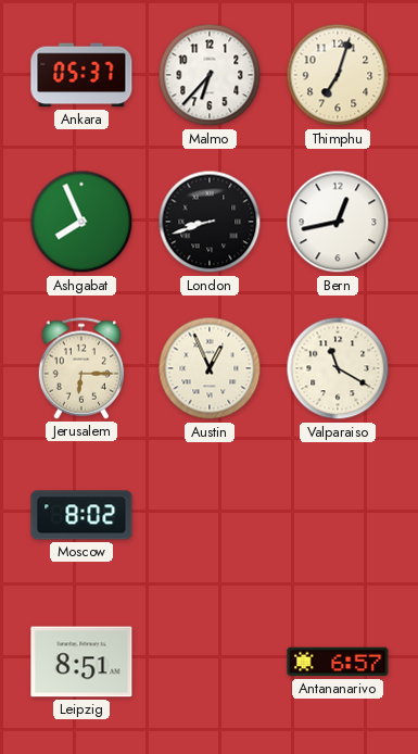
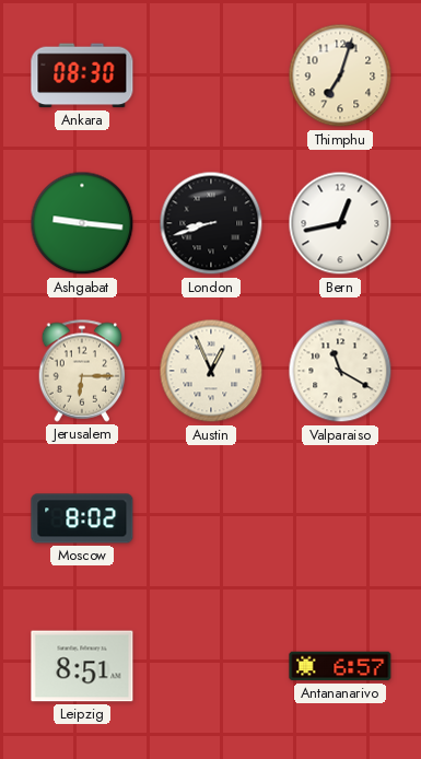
Ankara: 05:37 -> 08:30
Malmo: 6:37 -> none
Ashgabat: 7:56 -> 9:16
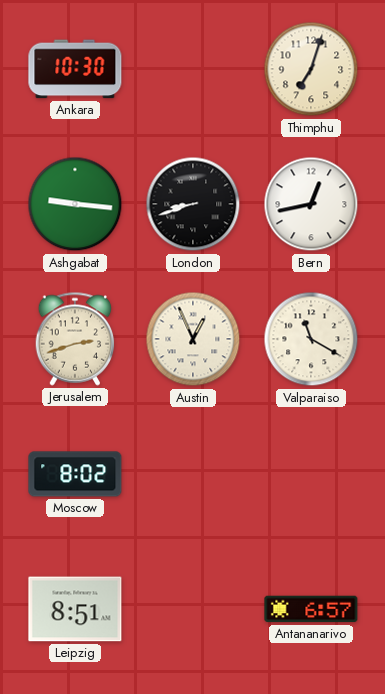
Ankara: 08:30 -> 10:30
Jerusalem: 6:15 -> 2:42
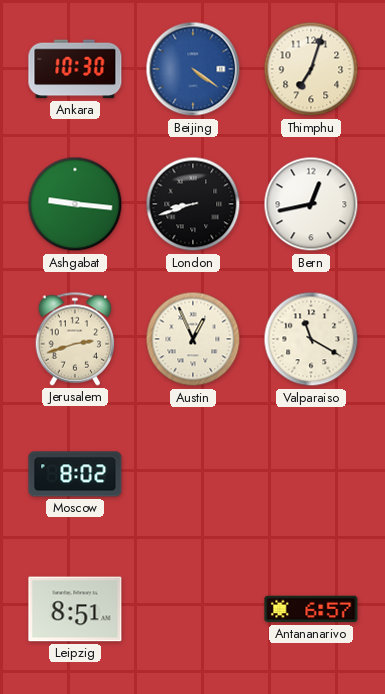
Beijing: none -> 4:21
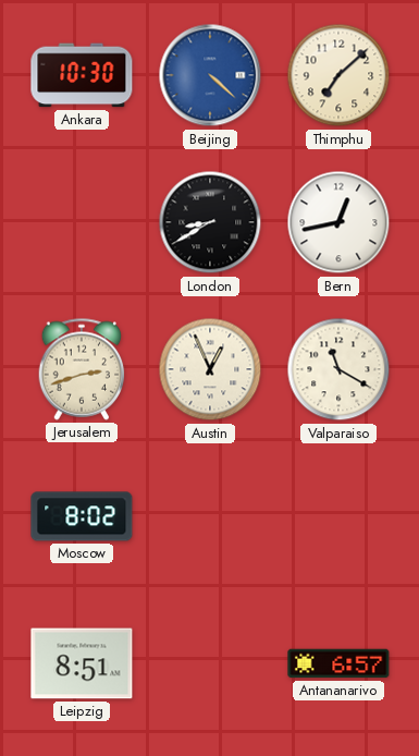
Beijing: 4:21 -> 4:22
Thimphu: 7:03 -> 7:08
Ashgabat: 9:16 -> none
London: 8:42 -> 8:40
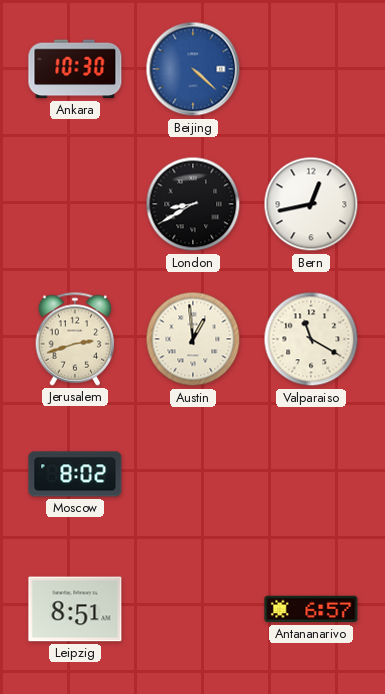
Thimphu: 7:08 -> none
Austin: 12:56 -> 12:59
